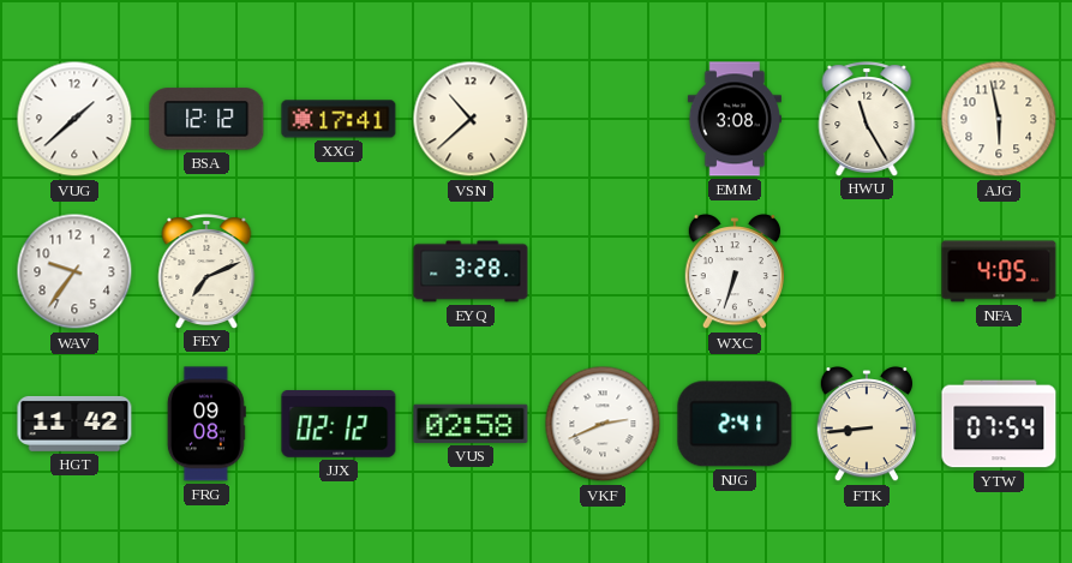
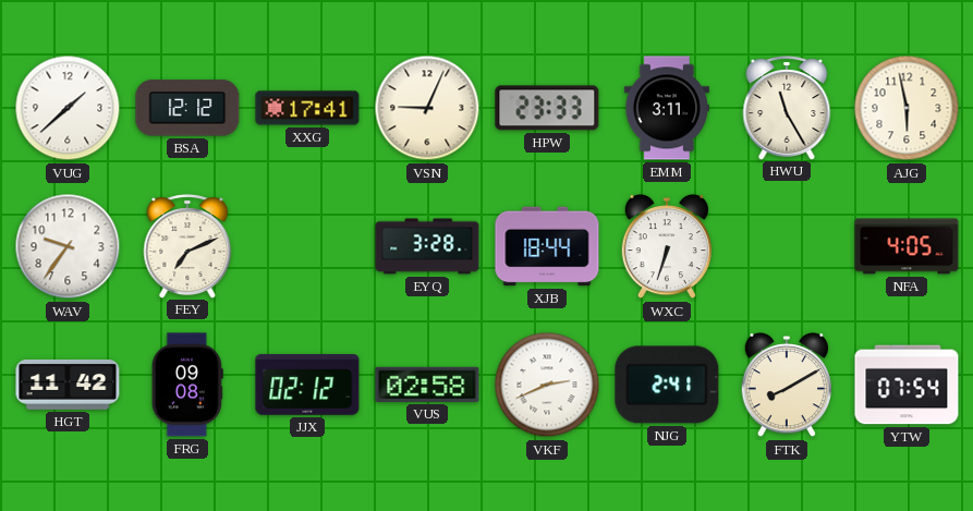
VSN: 10:38 -> 9:04
HPW: none -> 23:33
EMM: 3:08 -> 3:11
XJB: none -> 18:44
FTK: 8:44 -> 8:10
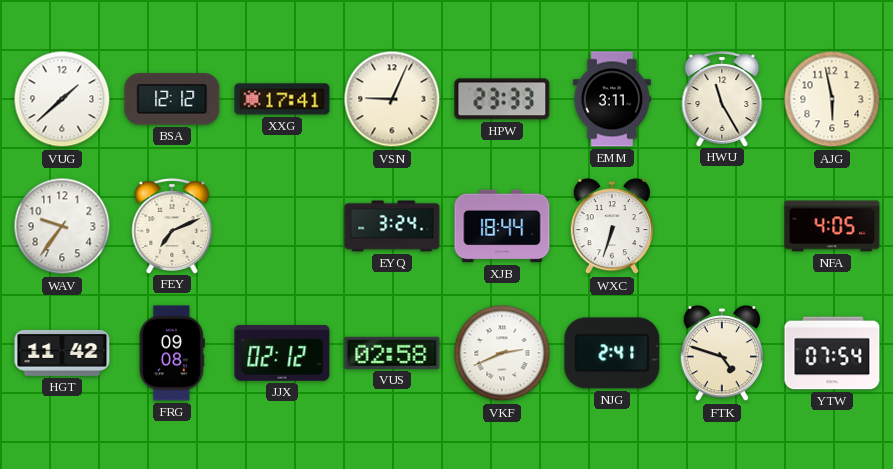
EYQ: 3:28 -> 3:24
FTK: 8:10 -> 4:48
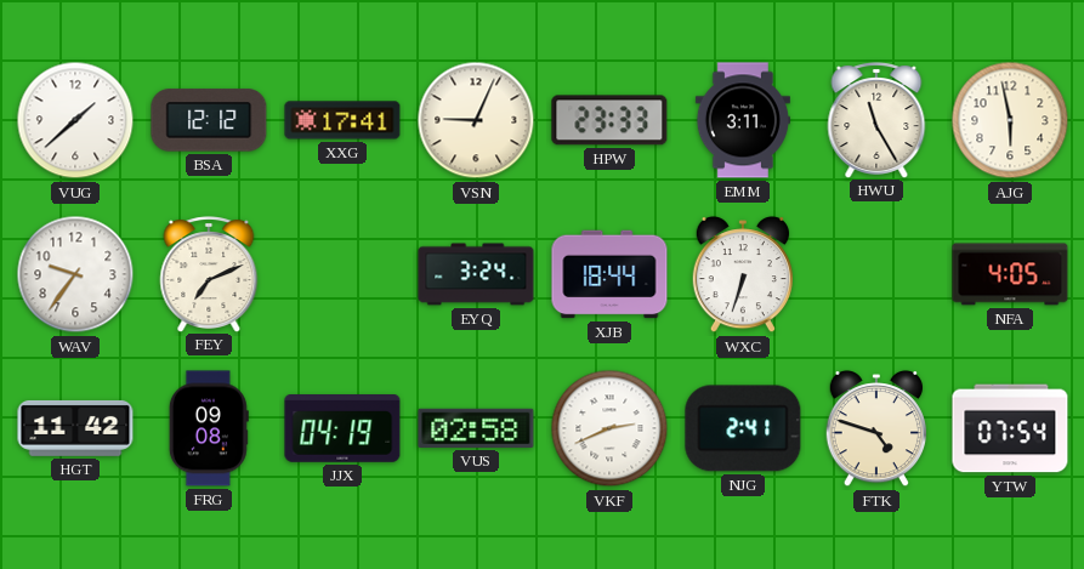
JJX: 02:12 -> 04:19
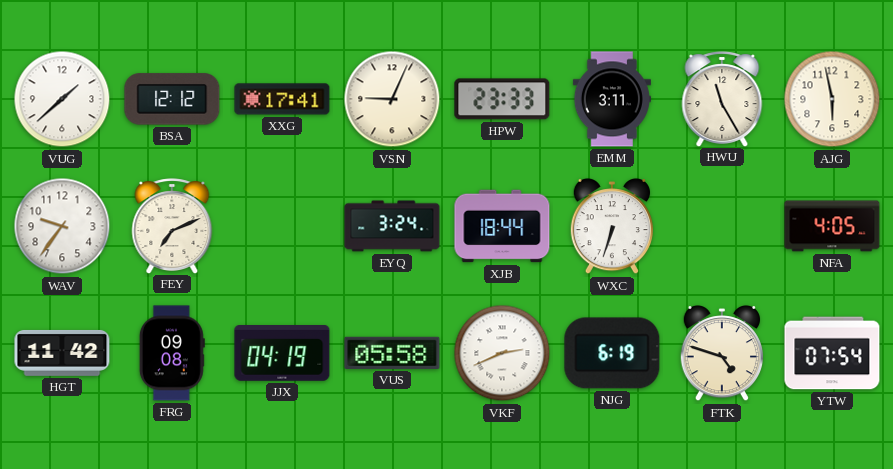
VUS: 02:58 -> 05:58
NJG: 2:41 -> 6:19
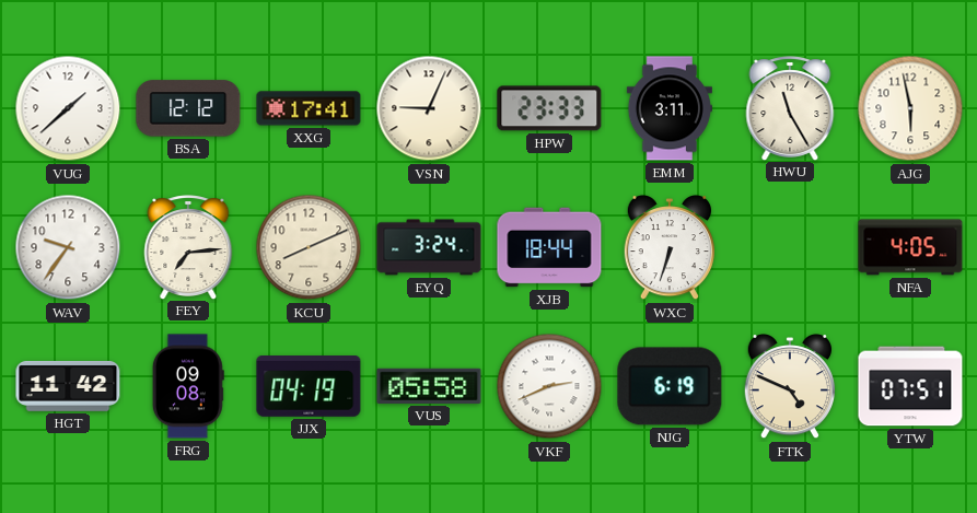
FEY: 7:11 -> 7:14
KCU: none -> 8:11
FTK: 4:48 -> 4:49
YTW: 07:54 -> 07:51
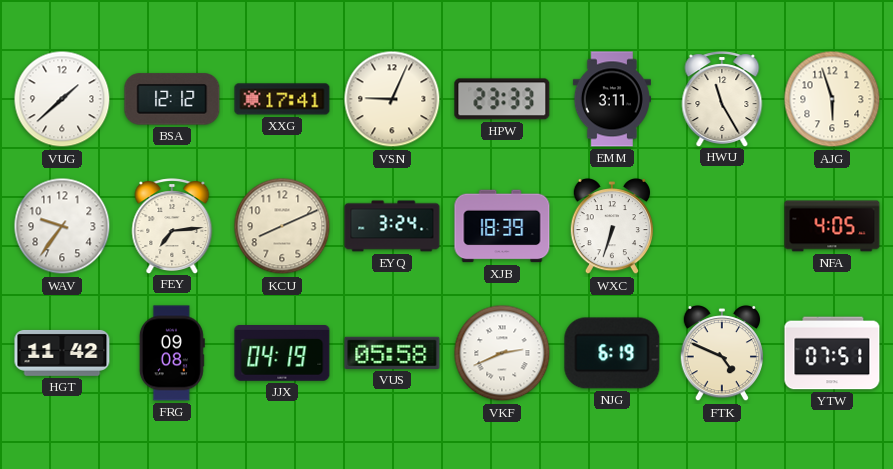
AJG: 5:58 -> 5:57
XJB: 18:44 -> 18:39
